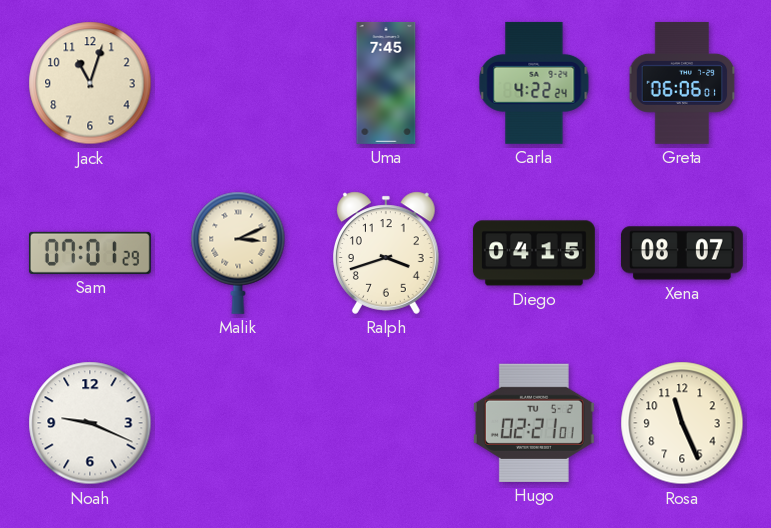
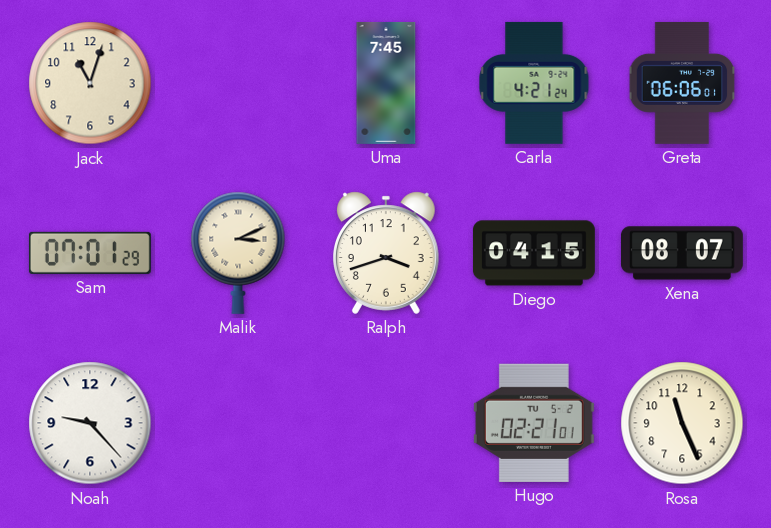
Carla: 4:22 -> 4:21
Noah: 9:19 -> 9:23
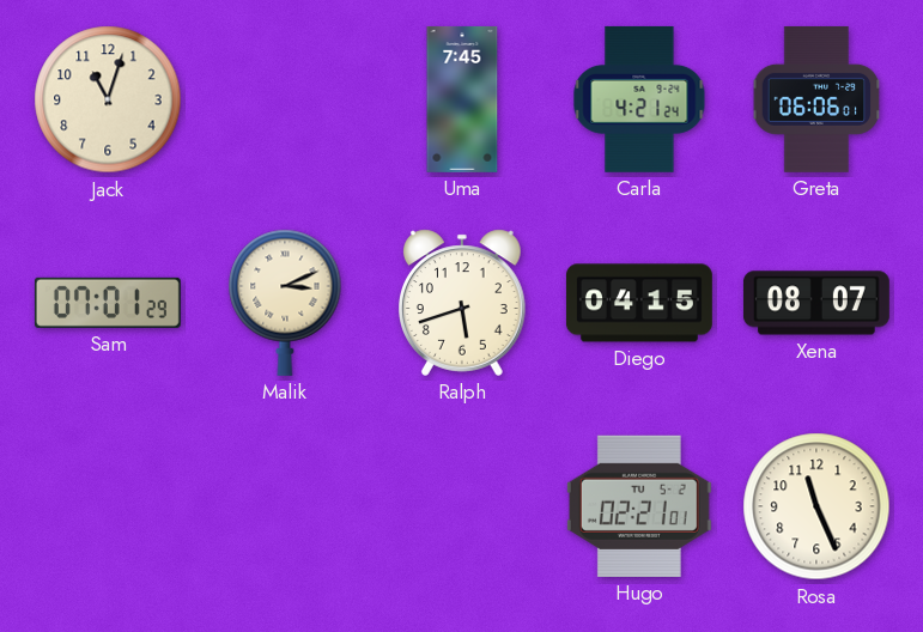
Ralph: 3:42 -> 5:42
Noah: 9:23 -> none
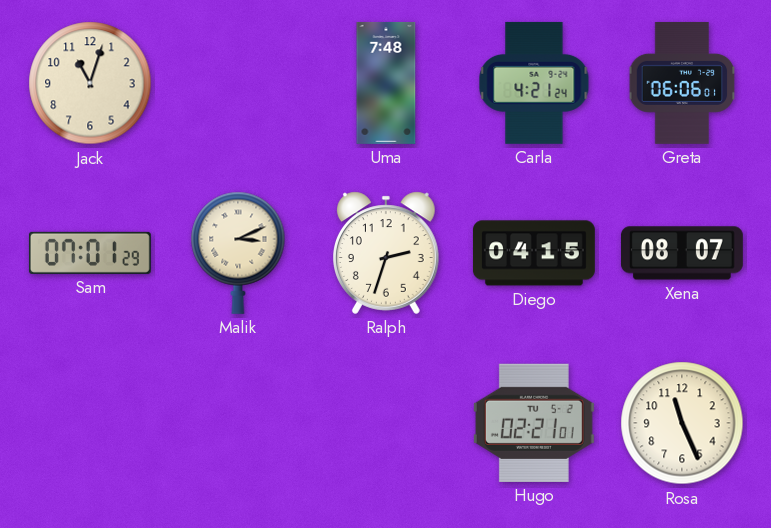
Uma: 7:45 -> 7:48
Ralph: 5:42 -> 2:33
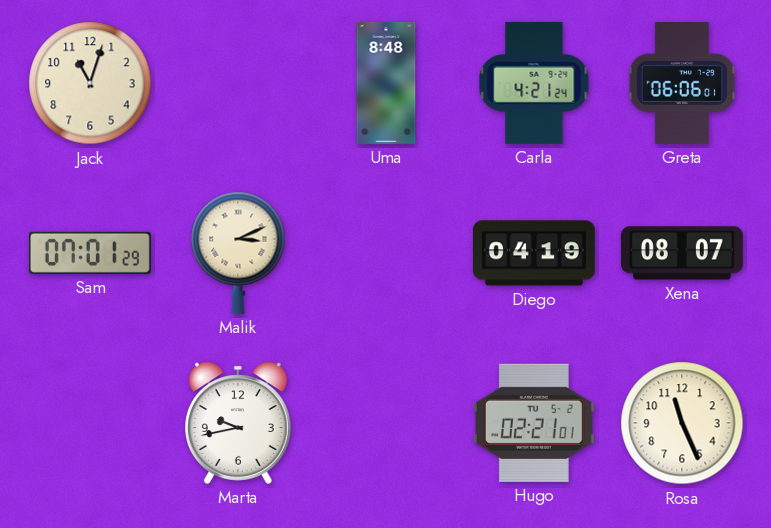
Uma: 7:48 -> 8:48
Ralph: 2:33 -> none
Diego: 04:15 -> 04:19
Marta: none -> 9:43
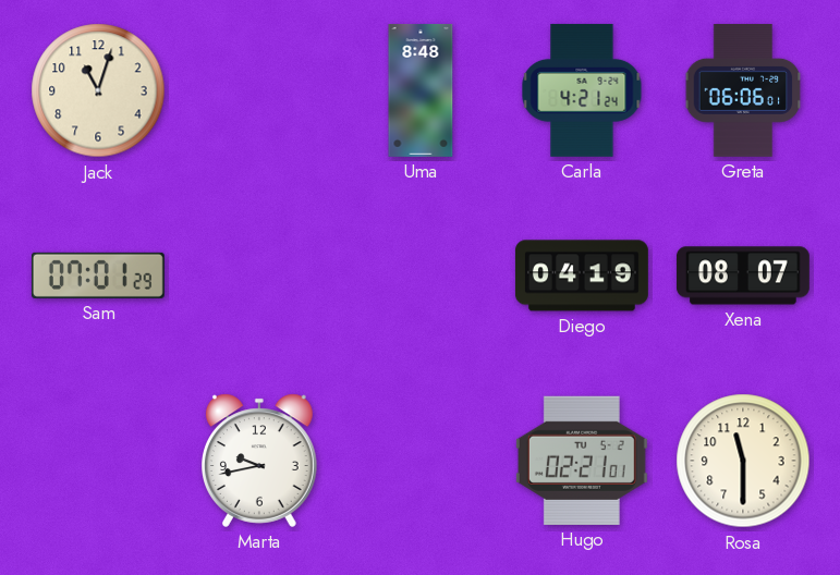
Malik: 3:11 -> none
Rosa: 11:26 -> 11:30
